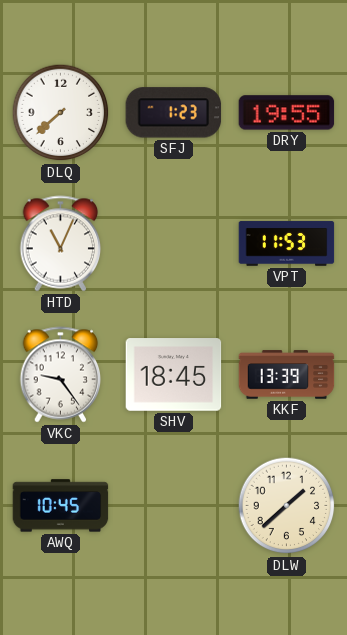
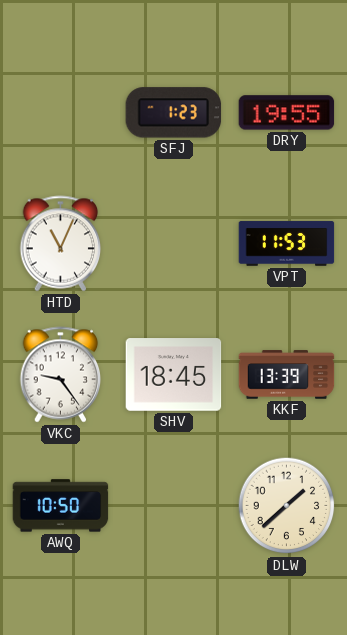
DLQ: 7:38 -> none
AWQ: 10:45 -> 10:50
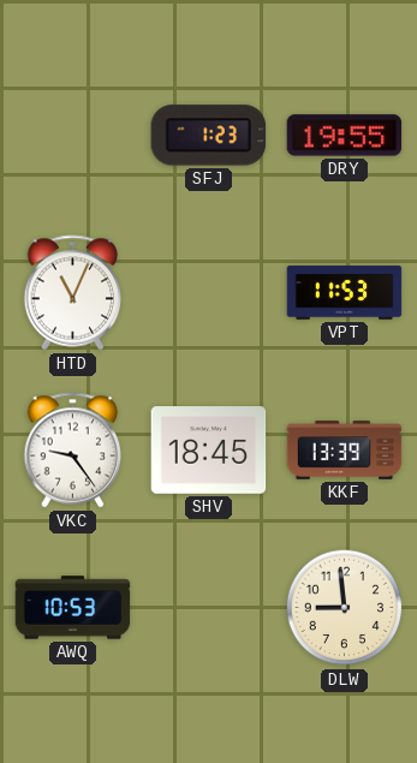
AWQ: 10:50 -> 10:53
DLW: 1:38 -> 8:59
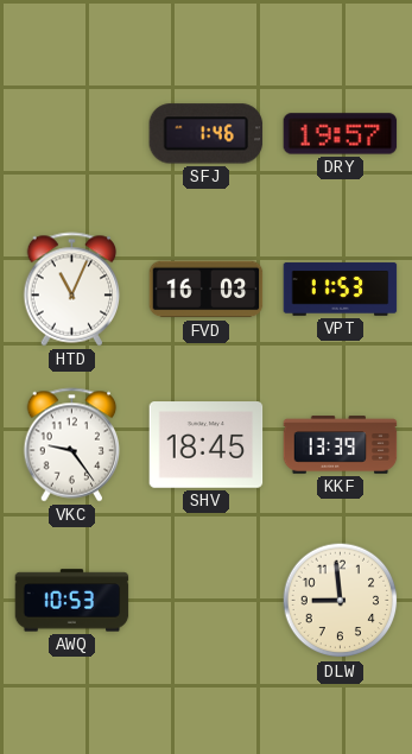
SFJ: 1:23 -> 1:46
DRY: 19:55 -> 19:57
FVD: none -> 16:03
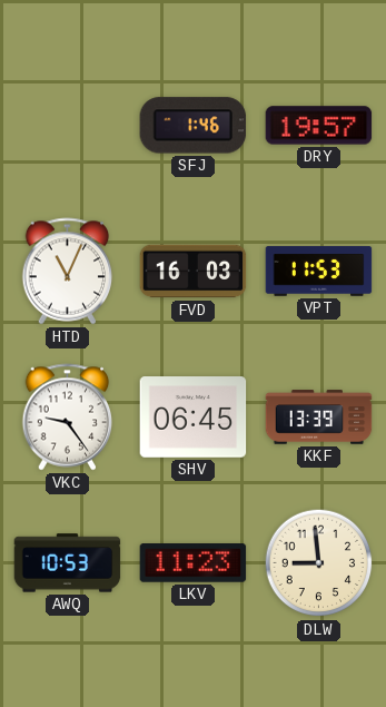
SHV: 18:45 -> 06:45
LKV: none -> 11:23
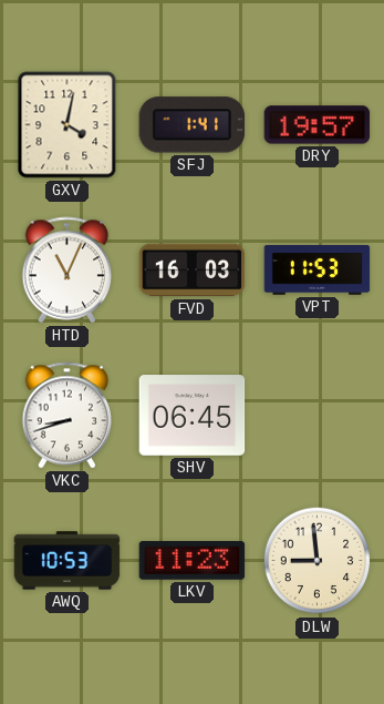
GXV: none -> 4:02
SFJ: 1:46 -> 1:41
VKC: 9:24 -> 8:42
KKF: 13:39 -> none
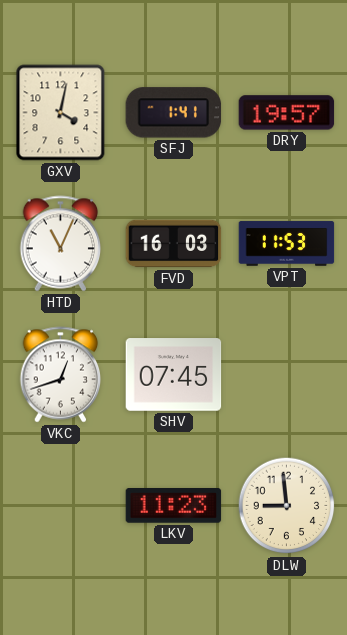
VKC: 8:42 -> 12:42
SHV: 06:45 -> 07:45
AWQ: 10:53 -> none
